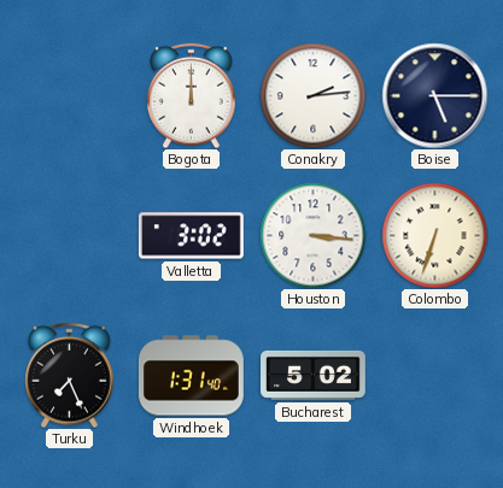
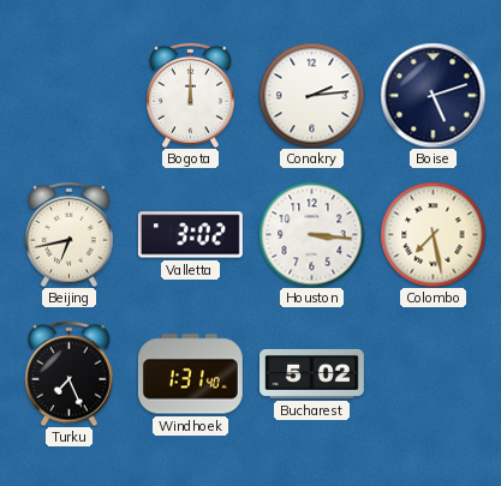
Boise: 5:15 -> 5:12
Beijing: none -> 6:43
Colombo: 6:33 -> 7:28
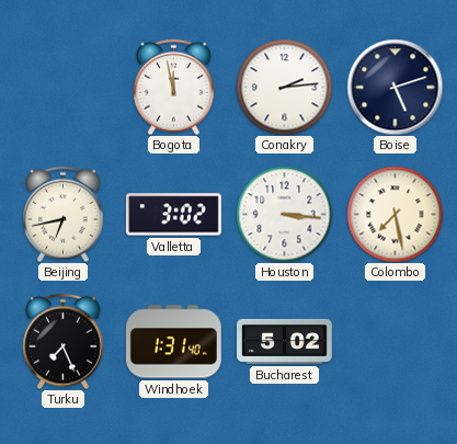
Bogota: 12:00 -> 11:58
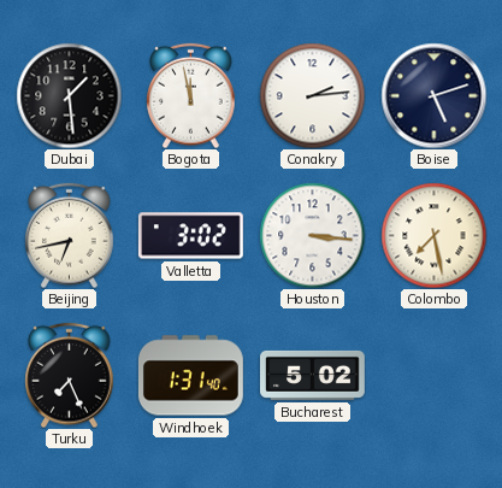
Dubai: none -> 1:29
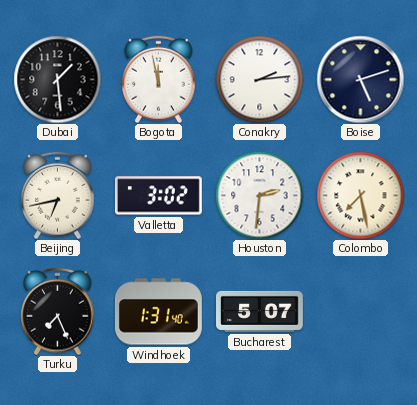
Houston: 3:16 -> 2:31
Bucharest: 5:02 -> 5:07
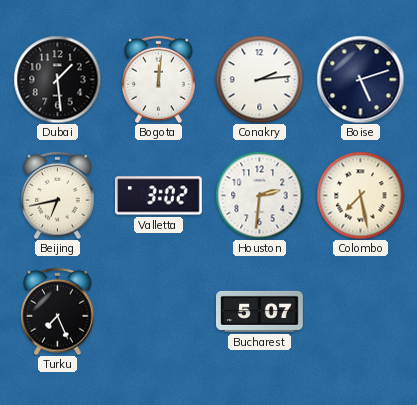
Bogota: 11:58 -> 12:01
Windhoek: 1:31 -> none
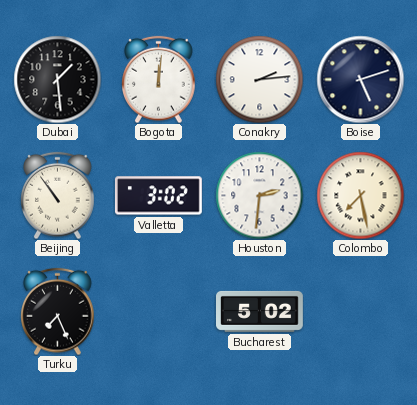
Beijing: 6:43 -> 10:54
Bucharest: 5:07 -> 5:02
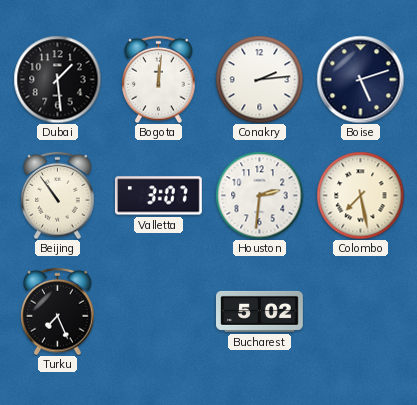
Valletta: 3:02 -> 3:07
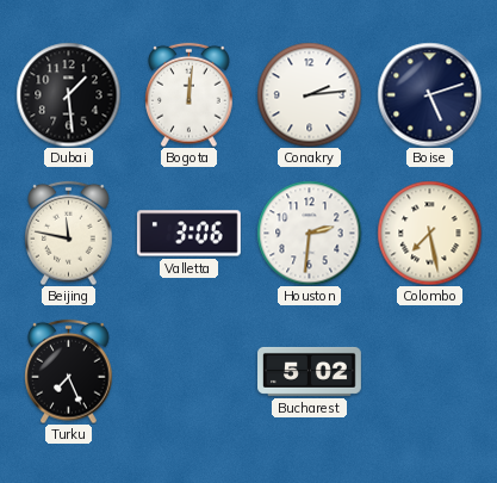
Beijing: 10:54 -> 11:47
Valletta: 3:07 -> 3:06
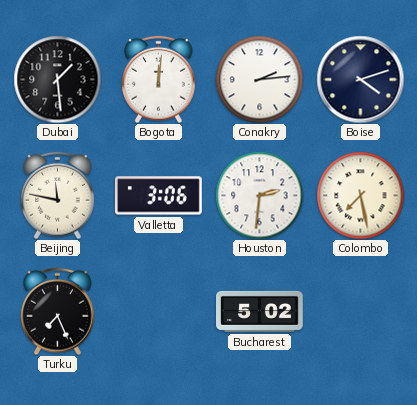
Boise: 5:12 -> 4:12
